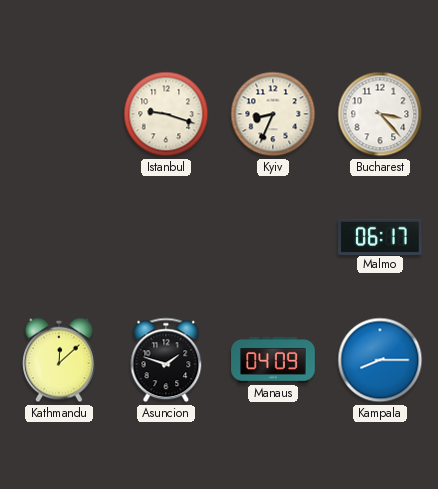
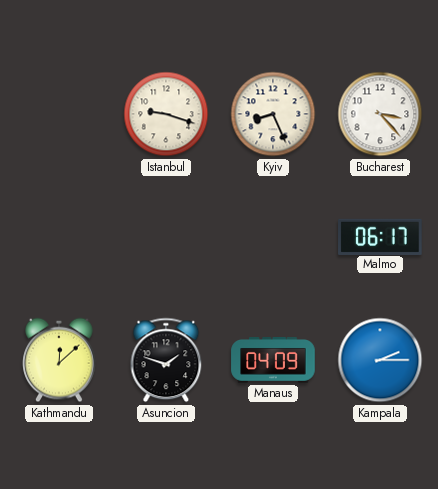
Kyiv: 8:34 -> 8:26
Kampala: 8:15 -> 2:15
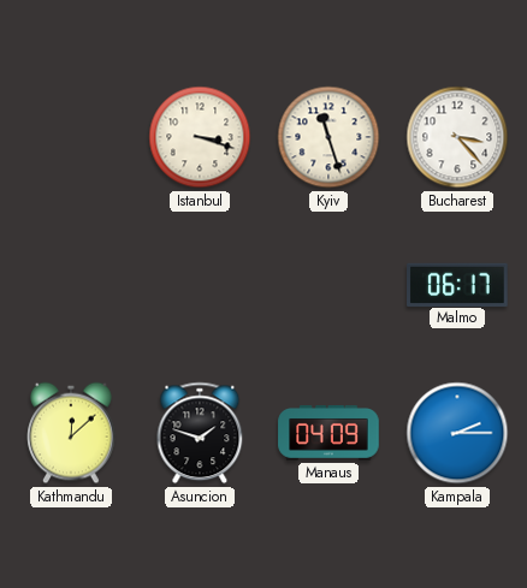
Istanbul: 9:18 -> 3:18
Kyiv: 8:26 -> 11:27
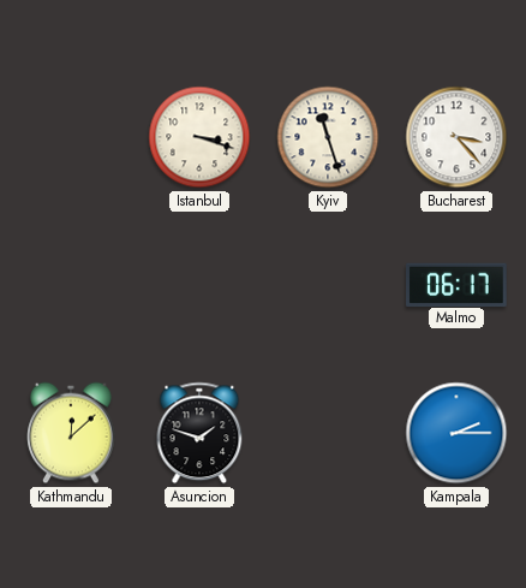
Manaus: 04:09 -> none
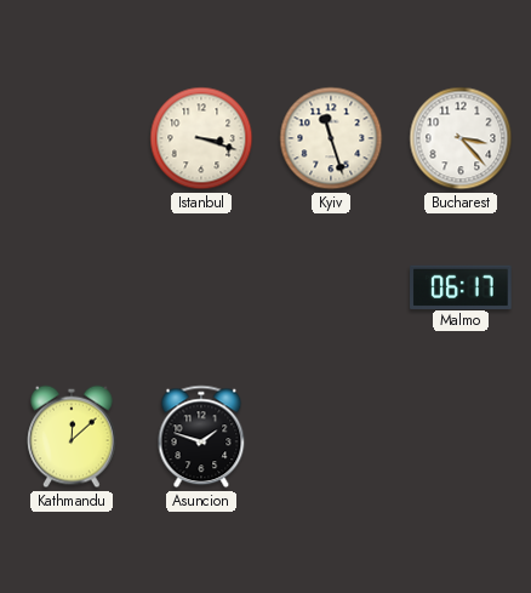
Kampala: 2:15 -> none
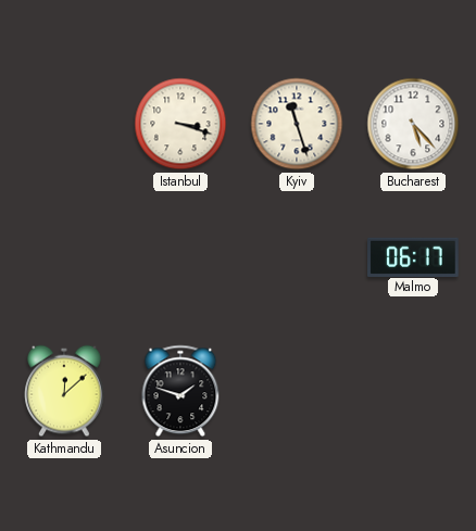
Bucharest: 3:23 -> 5:23
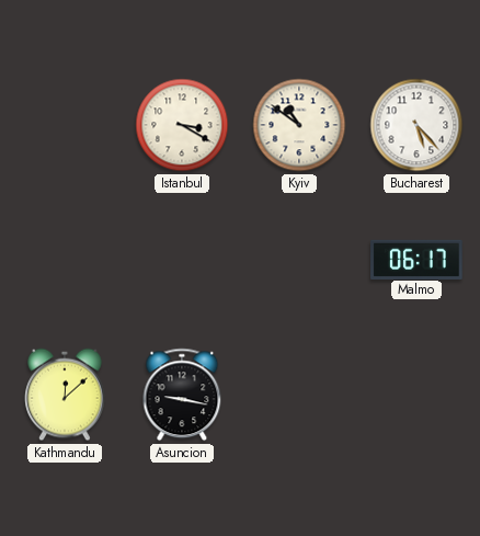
Istanbul: 3:18 -> 3:20
Kyiv: 11:27 -> 10:51
Asuncion: 1:48 -> 9:17
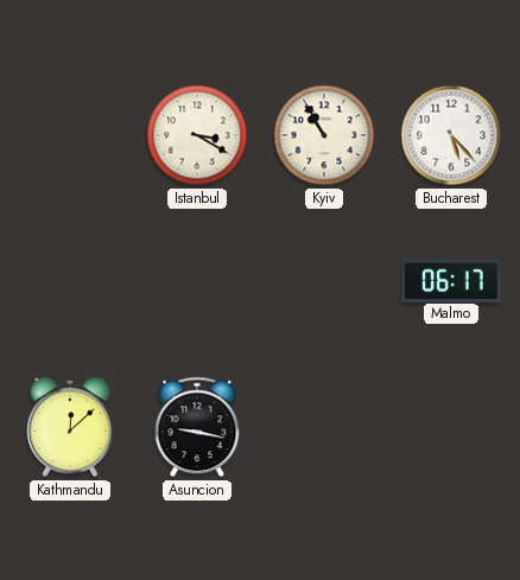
Kyiv: 10:51 -> 10:55
